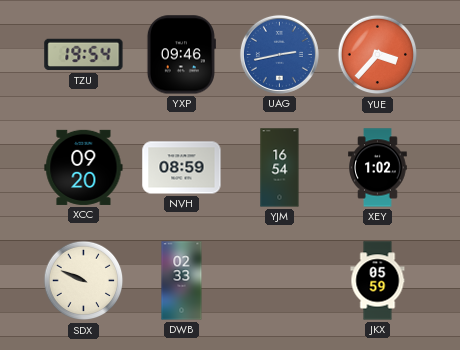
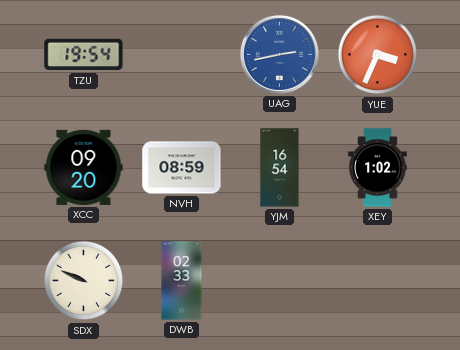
YXP: 09:46 -> none
YUE: 3:37 -> 3:34
JKX: 05:59 -> none
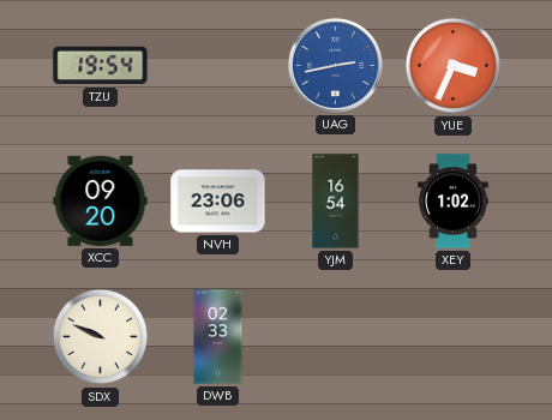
NVH: 08:59 -> 23:06
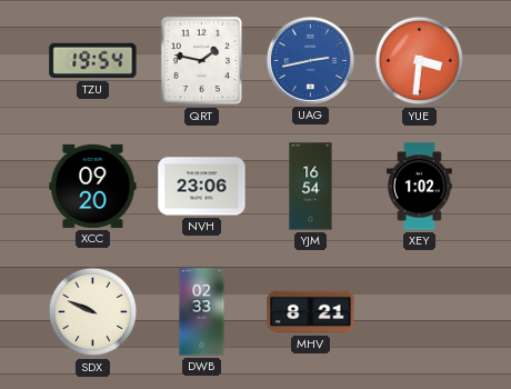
QRT: none -> 1:47
YUE: 3:34 -> 3:31
MHV: none -> 8:21
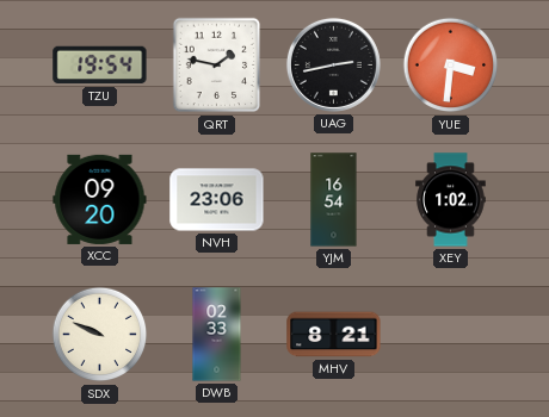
UAG dial: blue -> black
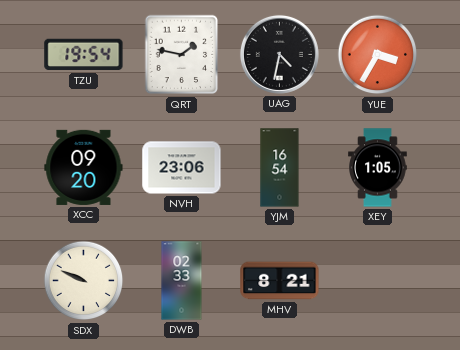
UAG: 2:43 -> 4:32
YUE: 3:31 -> 3:35
XEY: 1:02 -> 1:05
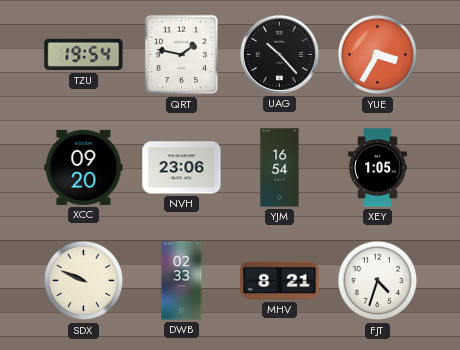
UAG: 4:32 -> 10:23
FJT: none -> 4:33
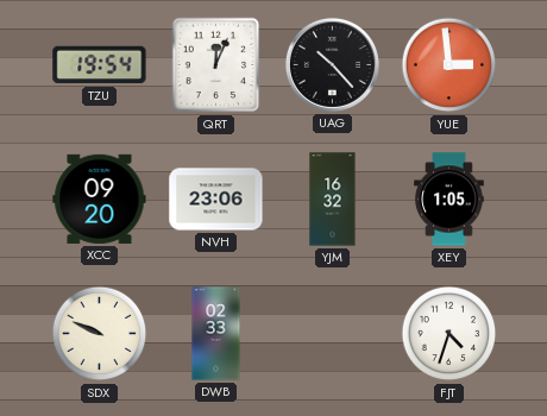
QRT: 1:47 -> 12:04
YUE: 3:35 -> 2:59
YJM: 16:54 -> 16:32
MHV: 8:21 -> none
